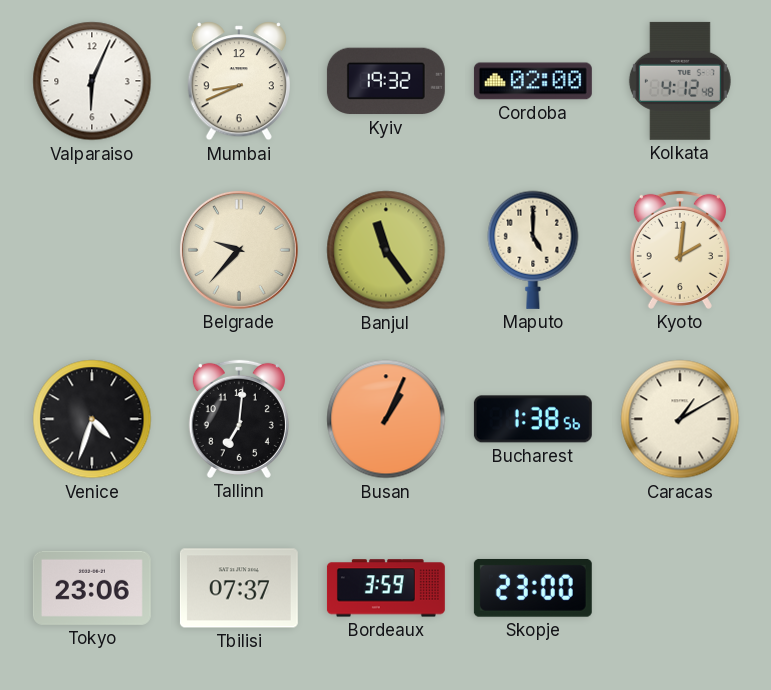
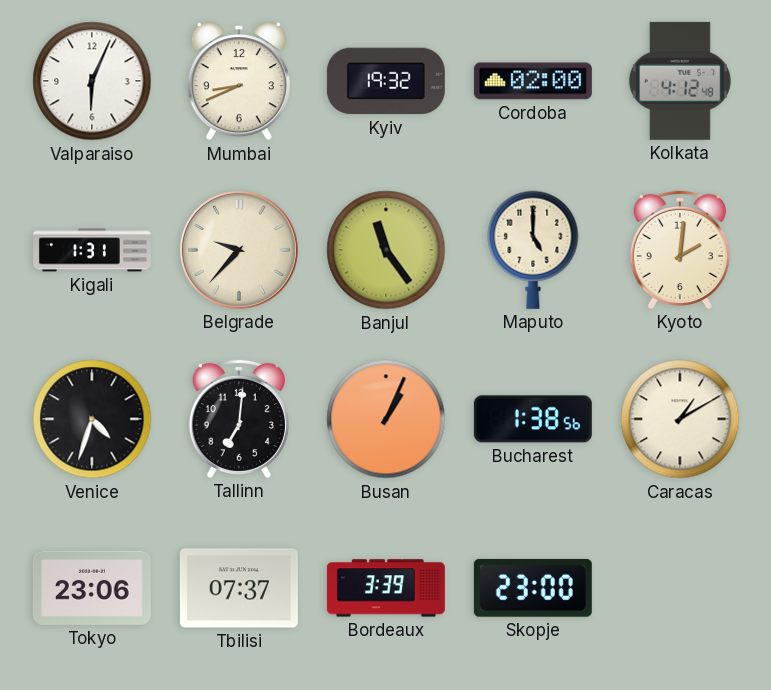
Kigali: none -> 1:31
Bordeaux: 3:59 -> 3:39
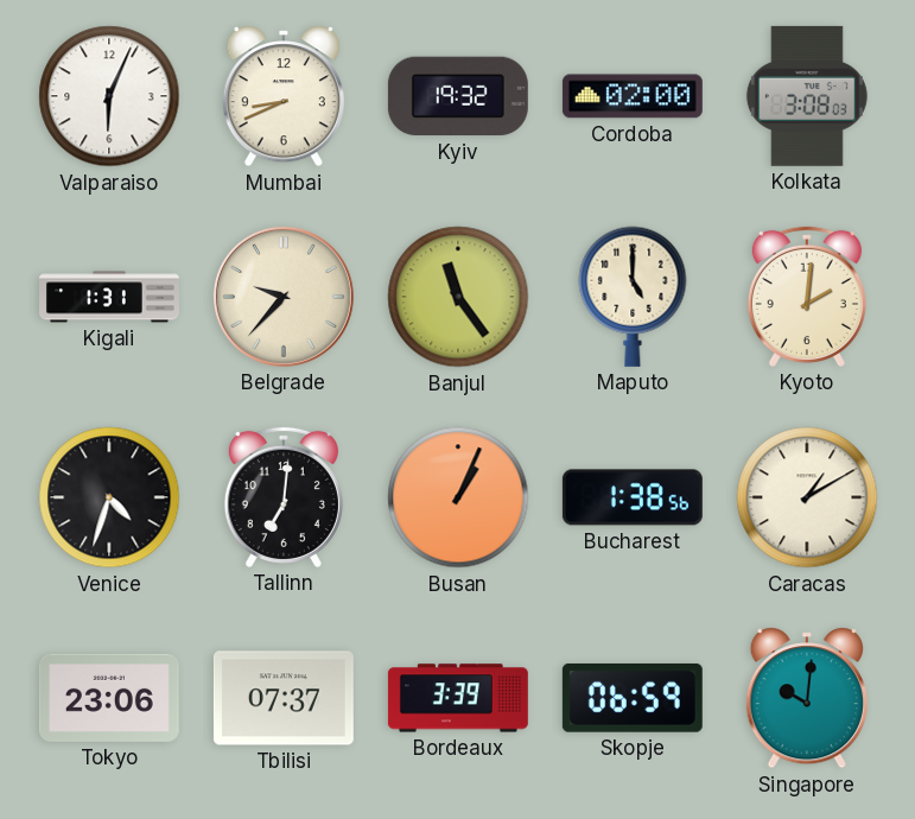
Kolkata: 4:12 -> 3:08
Skopje: 23:00 -> 06:59
Singapore: none -> 10:01
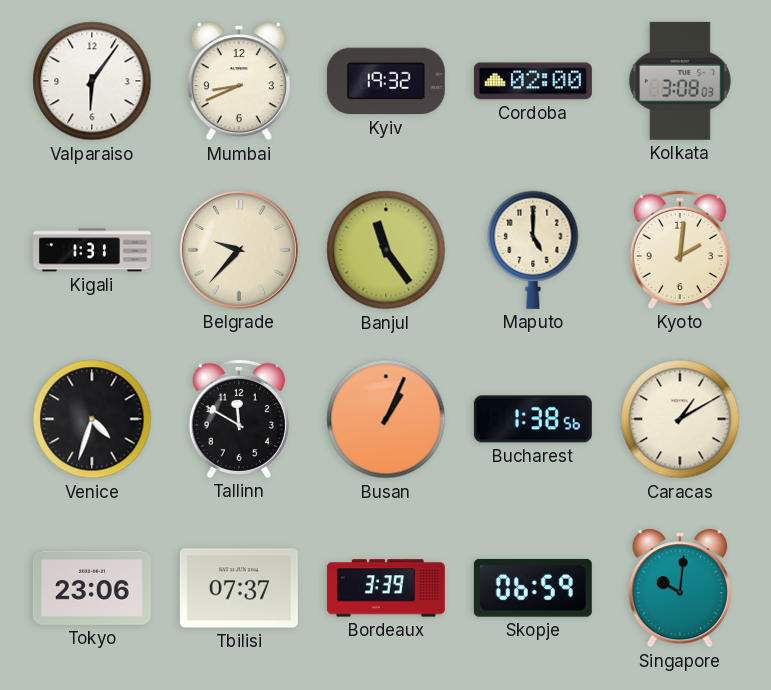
Valparaiso: 6:04 -> 6:06
Tallinn: 7:01 -> 11:50
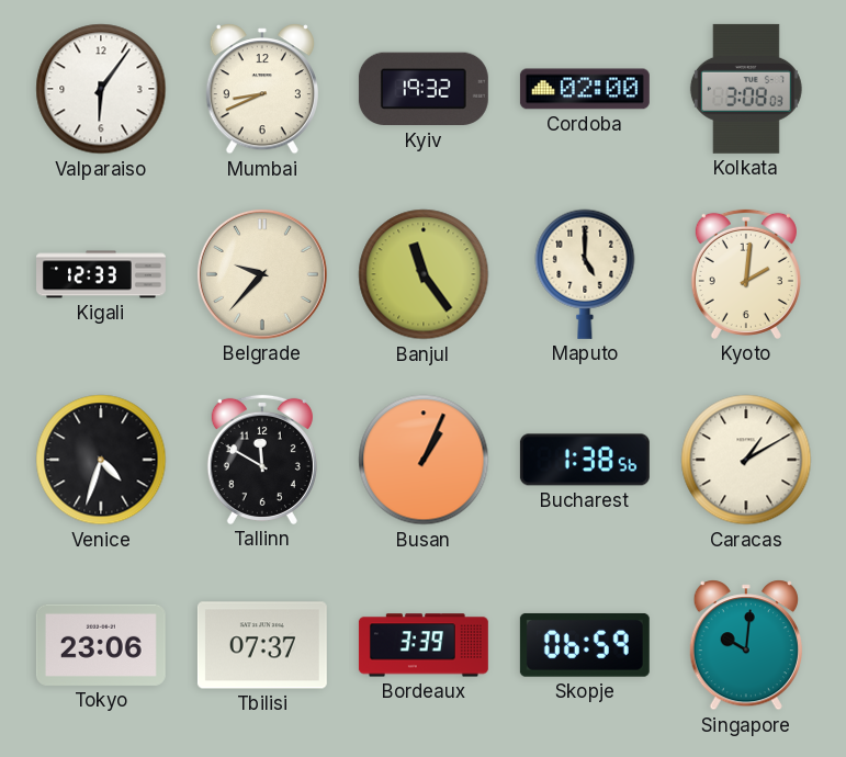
Kigali: 1:31 -> 12:33
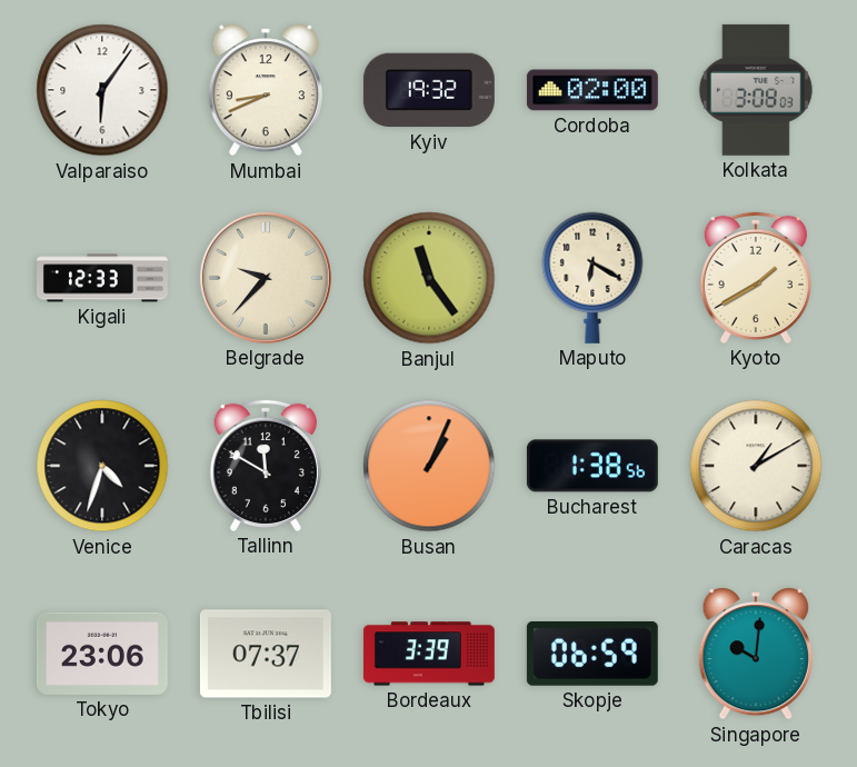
Maputo: 5:00 -> 6:20
Kyoto: 2:01 -> 1:40
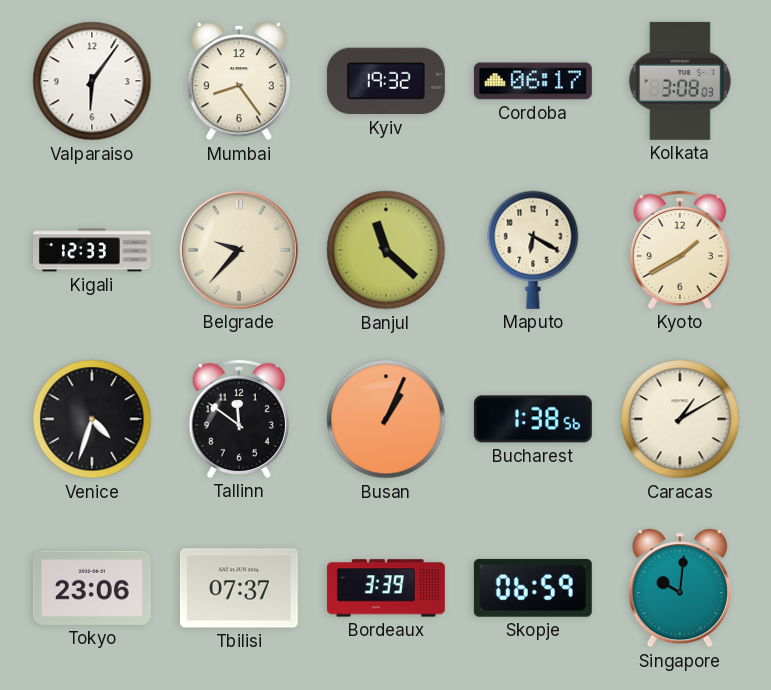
Mumbai: 8:41 -> 8:24
Cordoba: 02:00 -> 06:17
Banjul: 11:24 -> 11:22
Tallinn: 11:50 -> 11:51
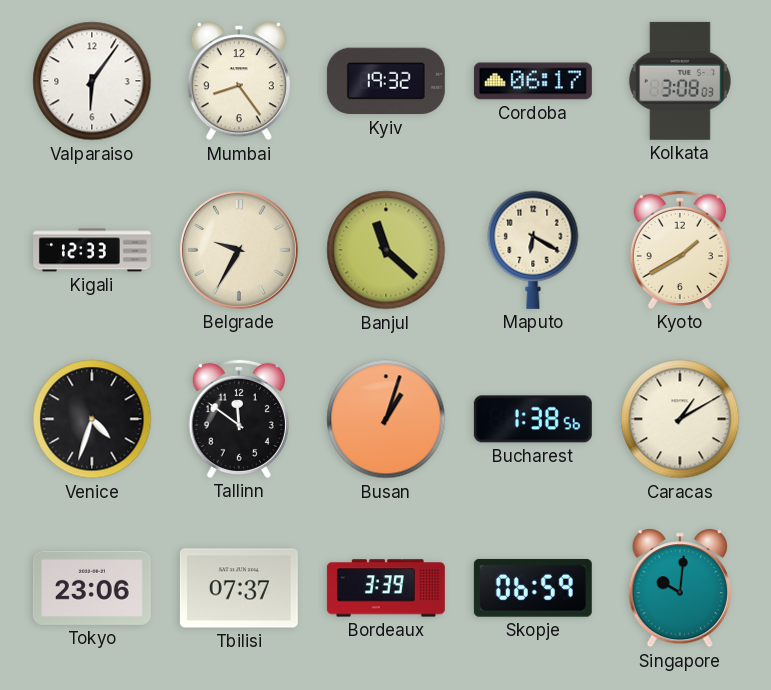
Belgrade: 9:37 -> 9:35
Busan: 1:04 -> 1:03
